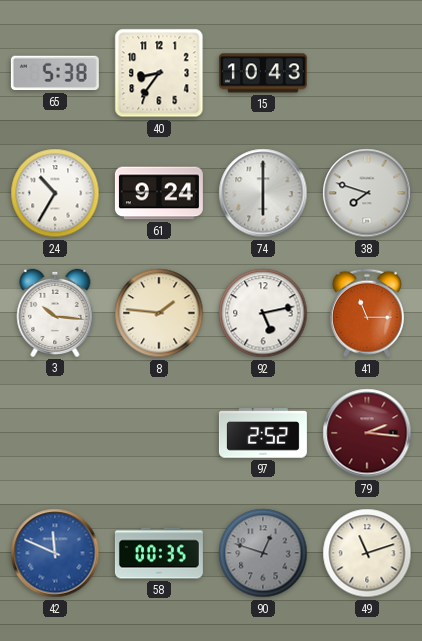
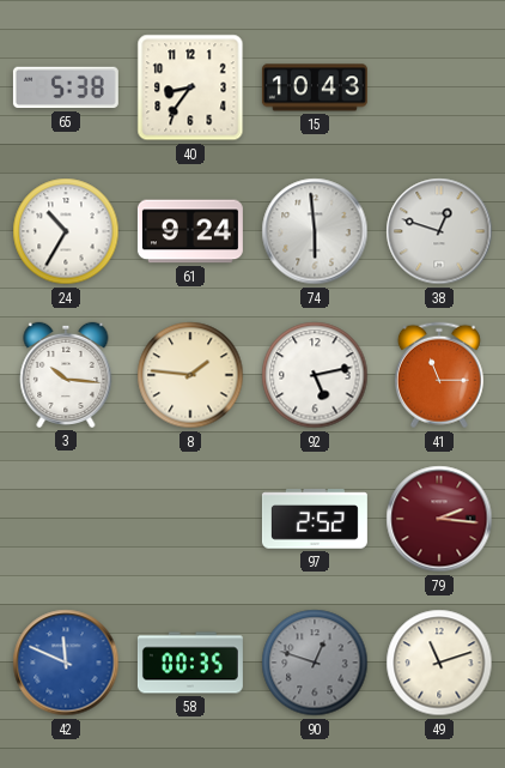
74: 6:00 -> 5:59
38: 7:48 -> 12:48
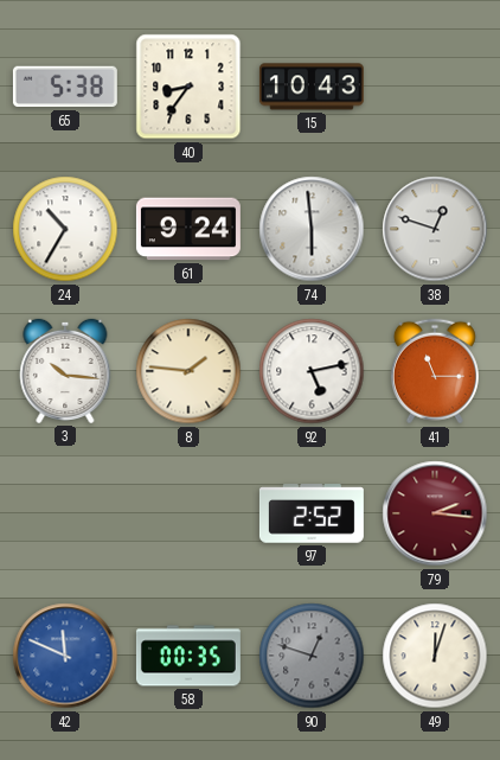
49: 11:12 -> 12:03
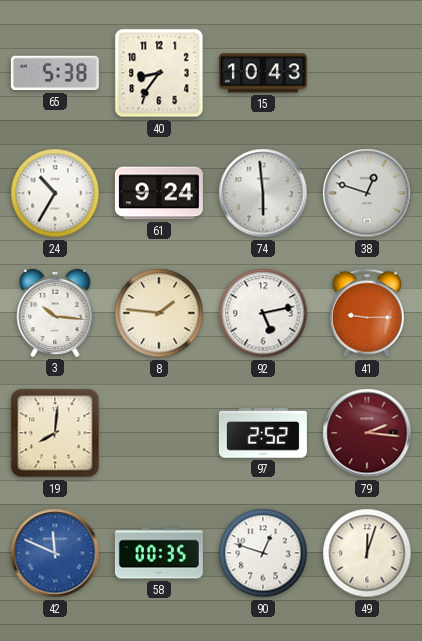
41: 11:15 -> 9:15
19: none -> 8:01
90 dial: grey -> white
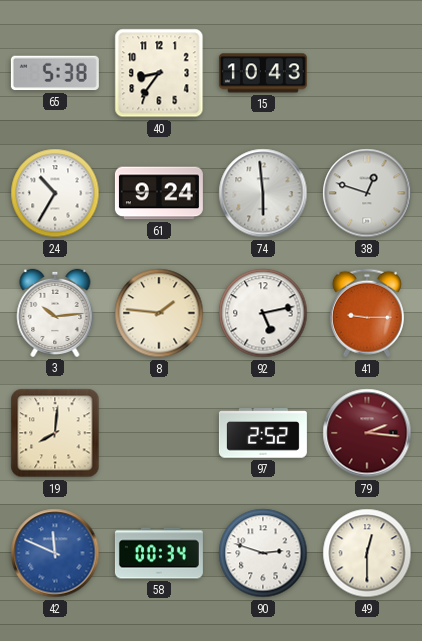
3: 10:16 -> 10:14
58: 00:35 -> 00:34
90: 12:48 -> 2:48
49: 12:03 -> 12:30
